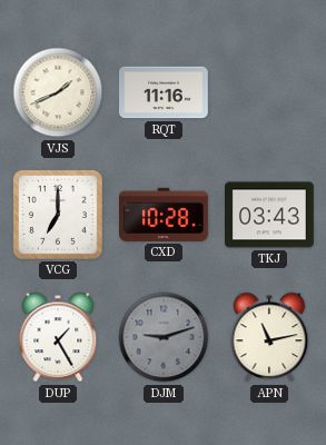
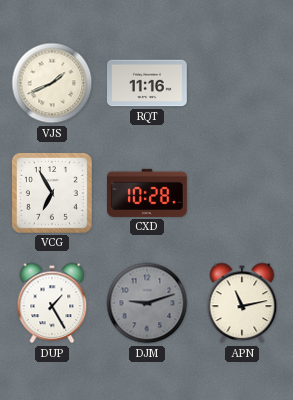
VCG: 7:00 -> 6:55
TKJ: 03:43 -> none
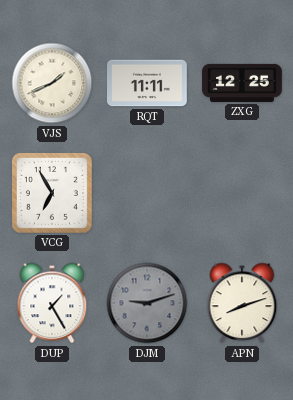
RQT: 11:16 -> 11:11
ZXG: none -> 12:25
CXD: 10:28 -> none
APN: 11:13 -> 8:12
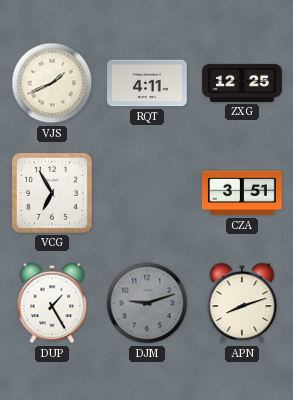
RQT: 11:11 -> 4:11
CZA: none -> 3:51
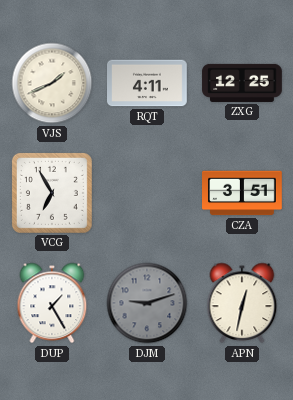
APN: 8:12 -> 12:32
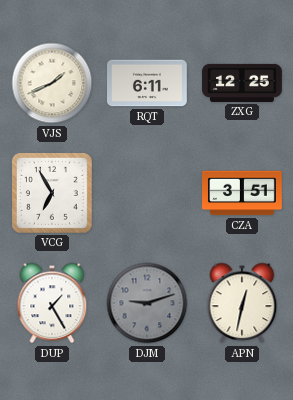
RQT: 4:11 -> 6:11
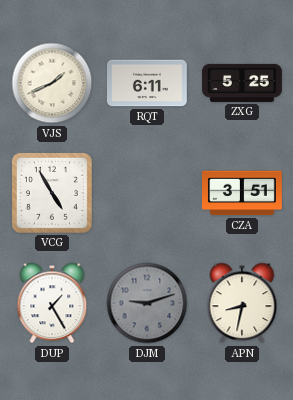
ZXG: 12:25 -> 5:25
VCG: 6:55 -> 4:55
APN: 12:32 -> 8:32
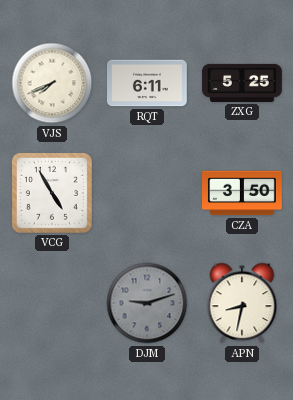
VJS: 1:41 -> 7:41
CZA: 3:51 -> 3:50
DUP: 1:25 -> none
